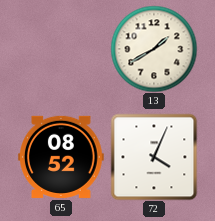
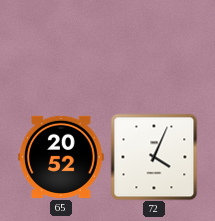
13: 1:40 -> none
65: 08:52 -> 20:52
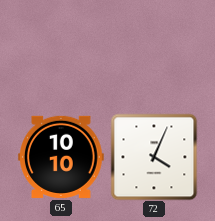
65: 20:52 -> 10:10
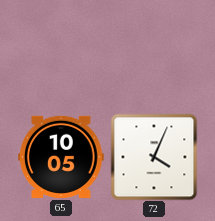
65: 10:10 -> 10:05
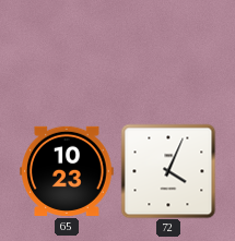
65: 10:05 -> 10:23
